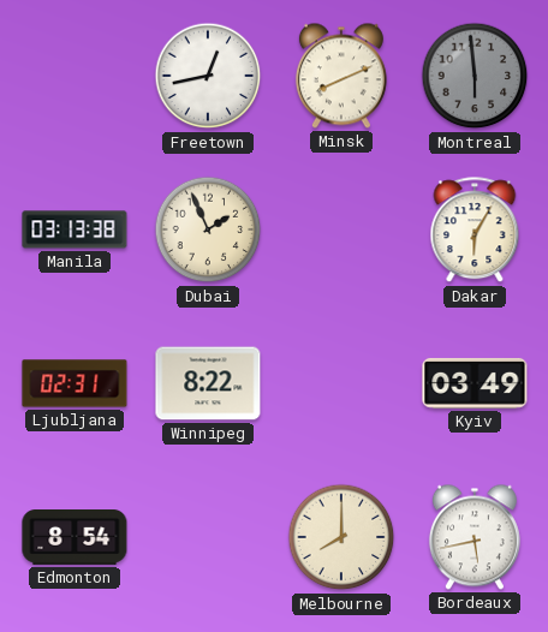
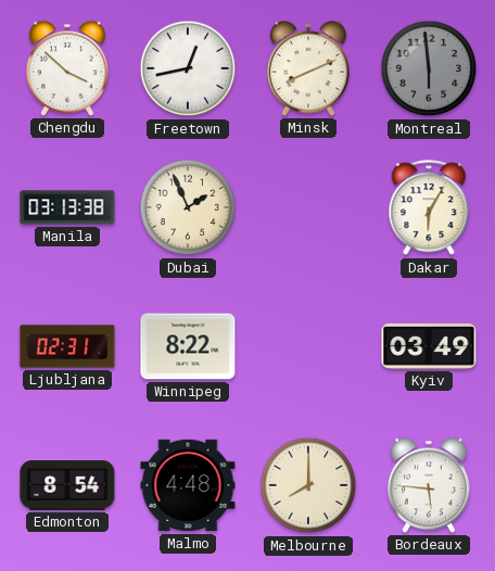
Chengdu: none -> 3:52
Malmo: none -> 4:48
Bordeaux: 5:43 -> 5:46
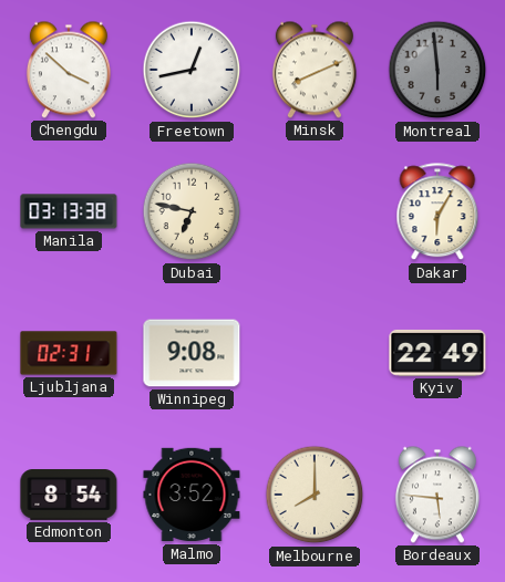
Dubai: 1:56 -> 6:47
Winnipeg: 8:22 -> 9:08
Kyiv: 03:49 -> 22:49
Malmo: 4:48 -> 3:52
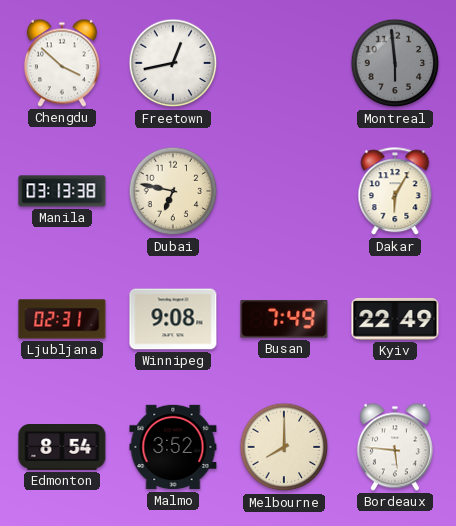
Minsk: 8:11 -> none
Busan: none -> 7:49
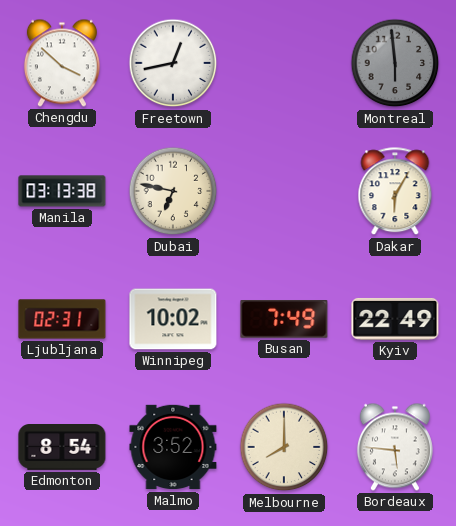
Winnipeg: 9:08 -> 10:02
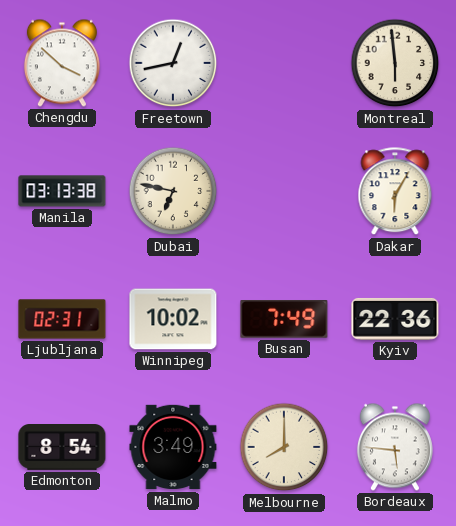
Montreal dial: grey -> cream
Kyiv: 22:49 -> 22:36
Malmo: 3:52 -> 3:49
